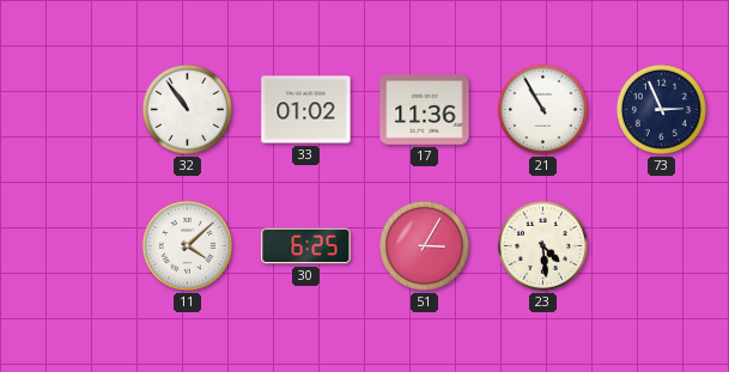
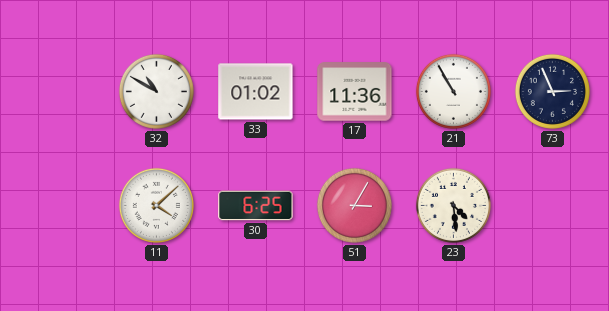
32: 10:54 -> 10:50
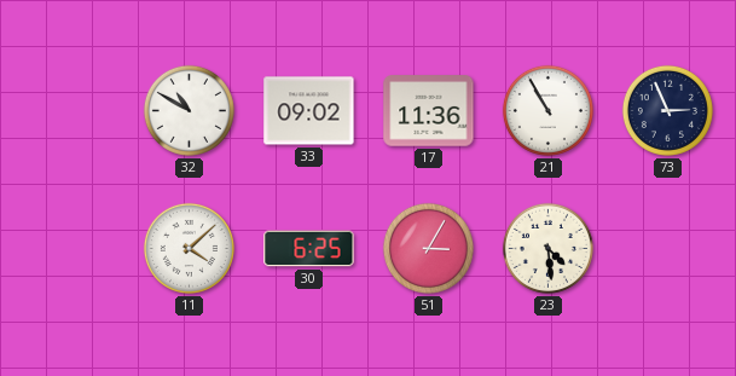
33: 01:02 -> 09:02
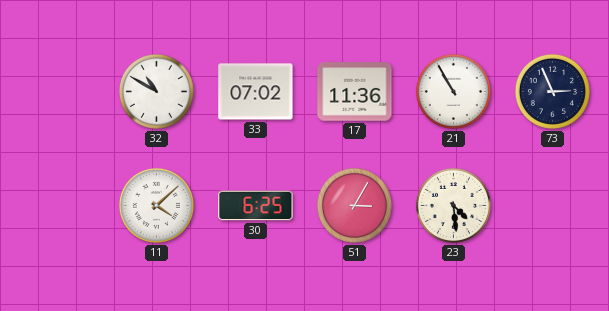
33: 09:02 -> 07:02
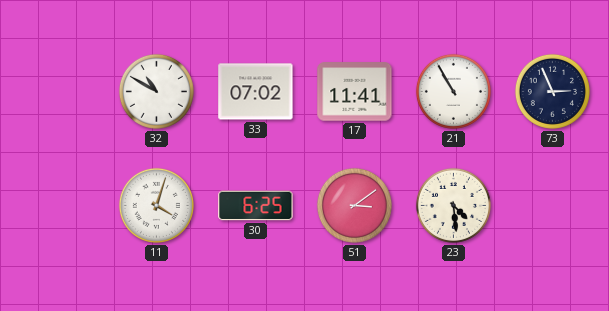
17: 11:36 -> 11:41
11: 4:08 -> 4:03
51: 3:05 -> 3:09
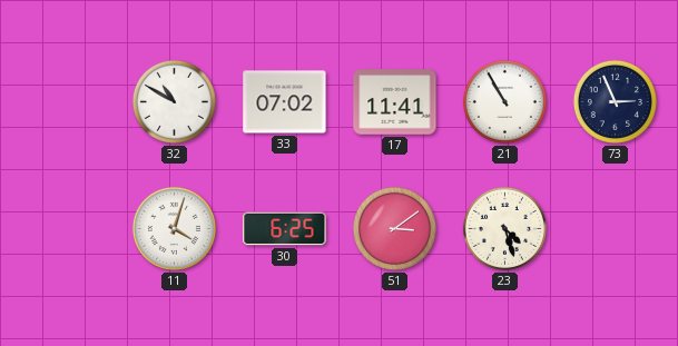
23: 4:29 -> 4:27
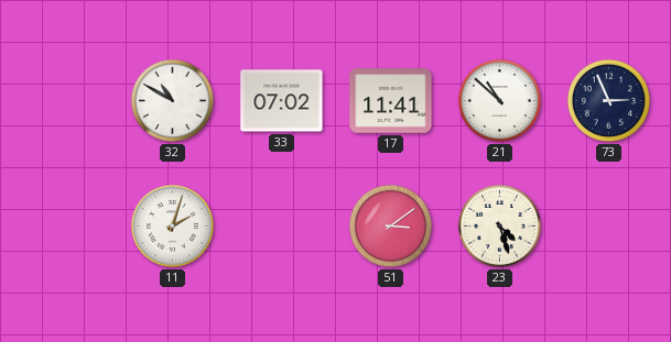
21: 10:55 -> 10:52
11: 4:03 -> 2:03
30: 6:25 -> none
